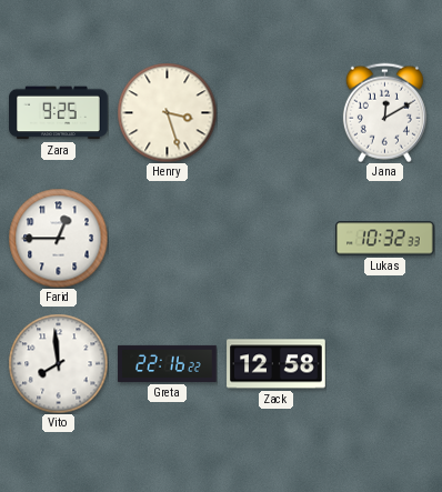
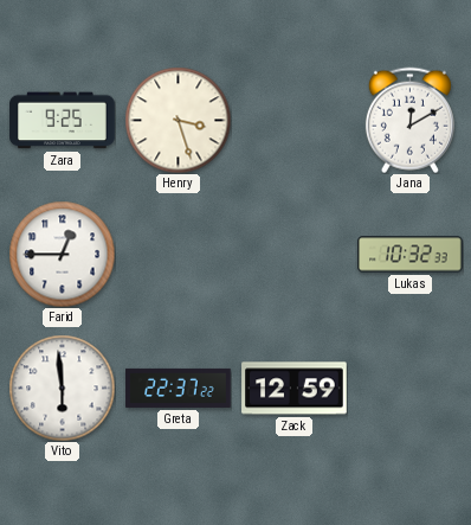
Vito: 7:59 -> 5:59
Greta: 22:16 -> 22:37
Zack: 12:58 -> 12:59
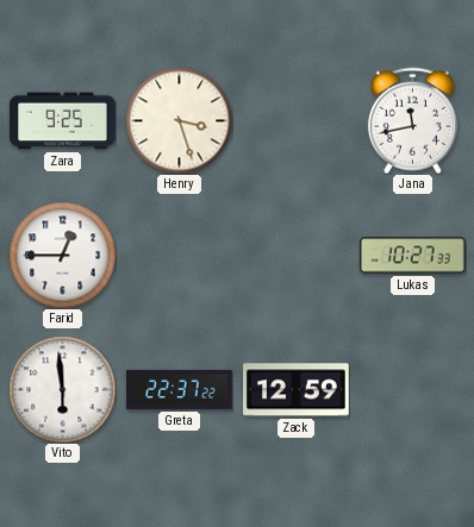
Jana: 12:10 -> 11:43
Lukas: 10:32 -> 10:27
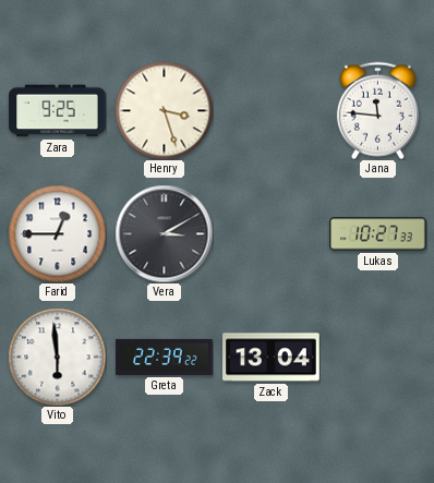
Jana: 11:43 -> 11:46
Vera: none -> 3:10
Greta: 22:37 -> 22:39
Zack: 12:59 -> 13:04
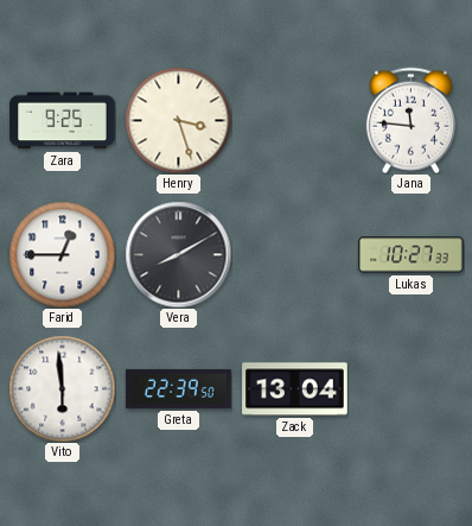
Vera: 3:10 -> 8:10
Greta: 22:39:22 -> 22:39:50
